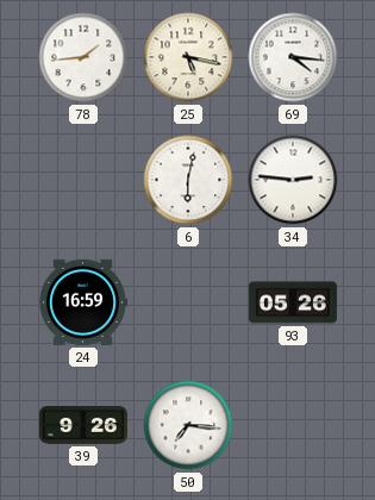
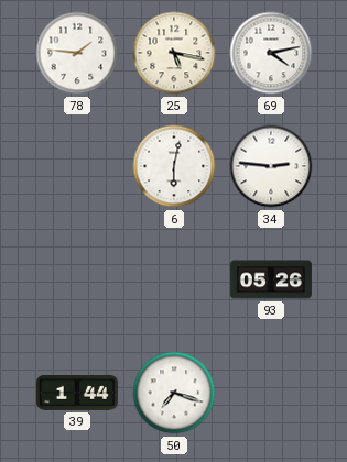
78: 1:44 -> 1:46
69: 4:16 -> 4:13
24: 16:59 -> none
39: 9:26 -> 1:44
50: 7:16 -> 7:18
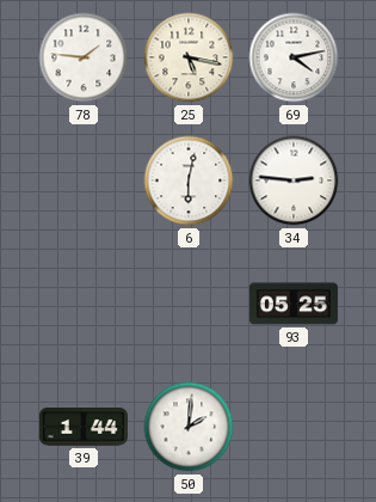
93: 05:26 -> 05:25
50: 7:18 -> 2:01
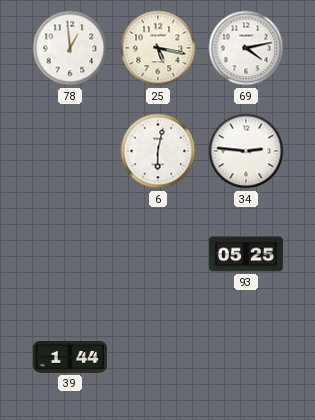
78: 1:46 -> 12:59
50: 2:01 -> none
